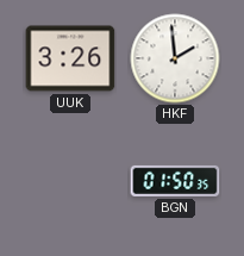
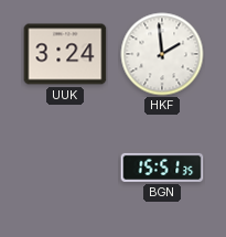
UUK: 3:26 -> 3:24
BGN: 01:50 -> 15:51
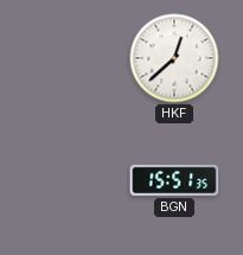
UUK: 3:24 -> none
HKF: 1:59 -> 12:38
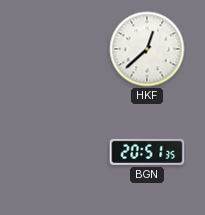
BGN: 15:51 -> 20:51
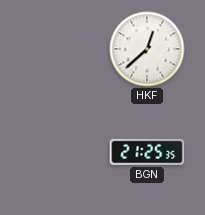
BGN: 20:51 -> 21:25
